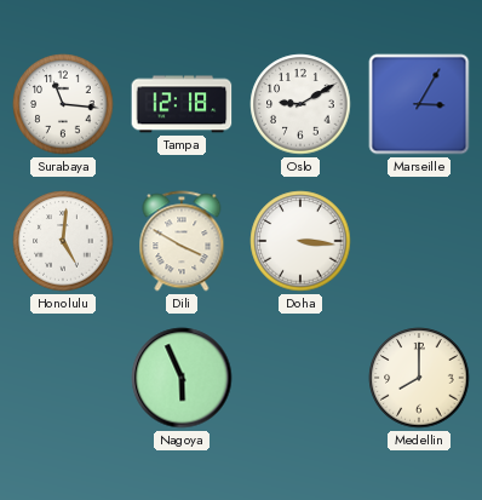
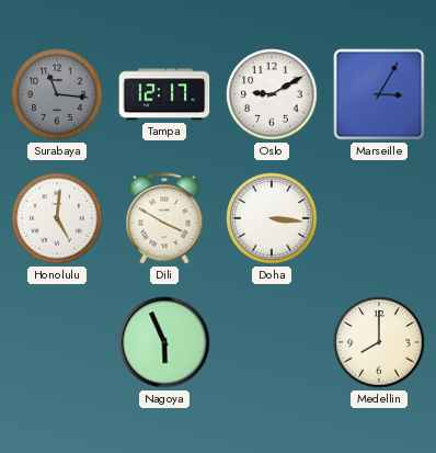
Surabaya dial: white -> grey
Tampa: 12:18 -> 12:17
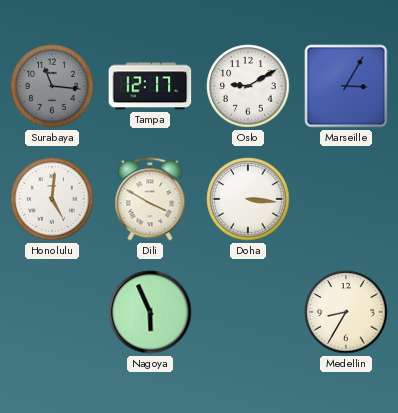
Medellin: 8:00 -> 8:35
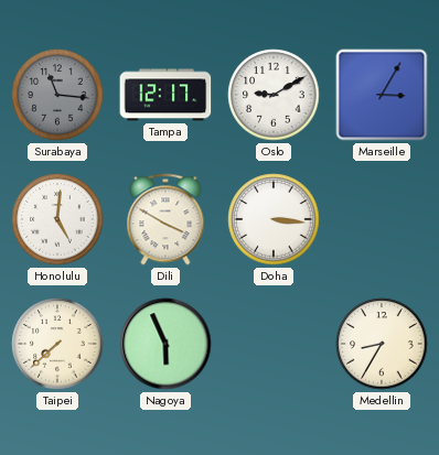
Taipei: none -> 7:38
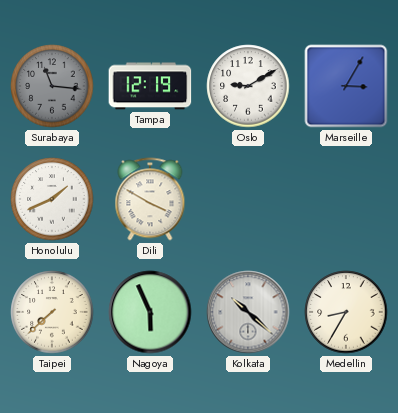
Tampa: 12:17 -> 12:19
Honolulu: 5:01 -> 1:41
Doha: 3:16 -> none
Kolkata: none -> 10:22
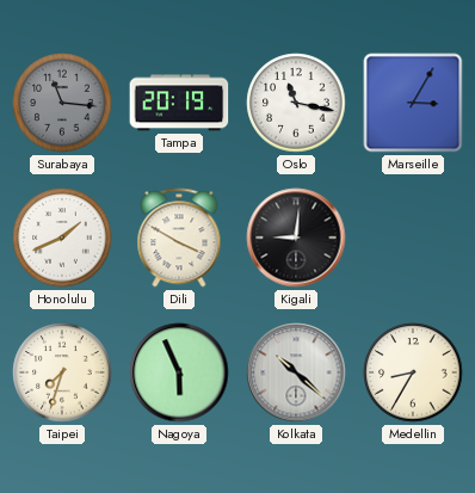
Tampa: 12:19 -> 20:19
Oslo: 9:10 -> 11:17
Kigali: none -> 9:01
Taipei: 7:38 -> 7:33
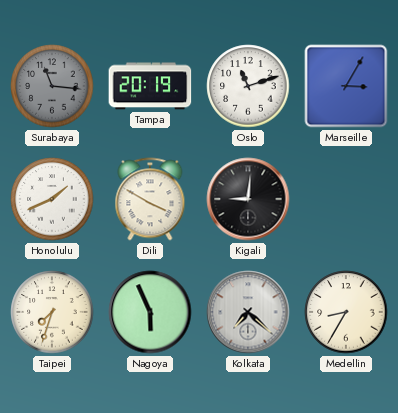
Oslo: 11:17 -> 11:12
Kolkata: 10:22 -> 7:22
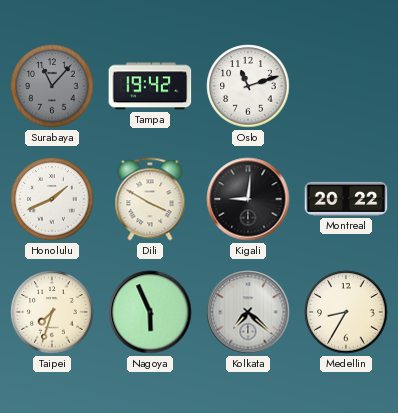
Surabaya: 11:16 -> 11:07
Tampa: 20:19 -> 19:42
Marseille: 3:05 -> none
Montreal: none -> 20:22
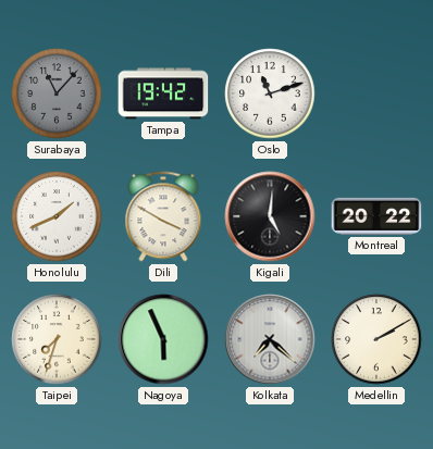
Kigali: 9:01 -> 5:01
Medellin: 8:35 -> 2:10
